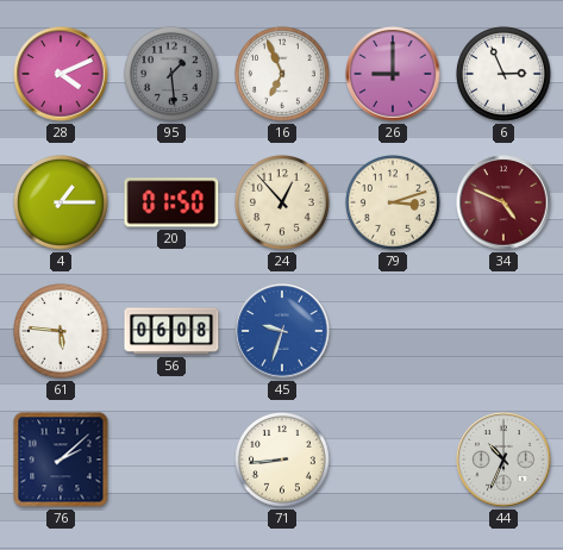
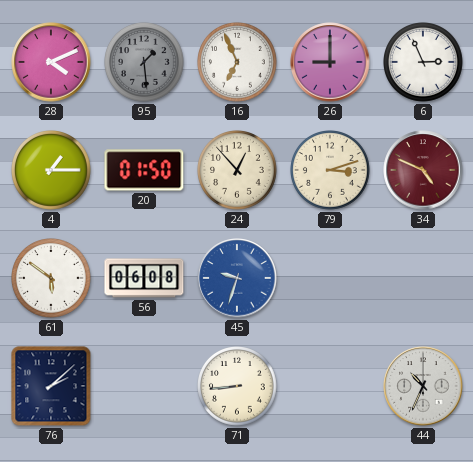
61: 5:46 -> 5:51
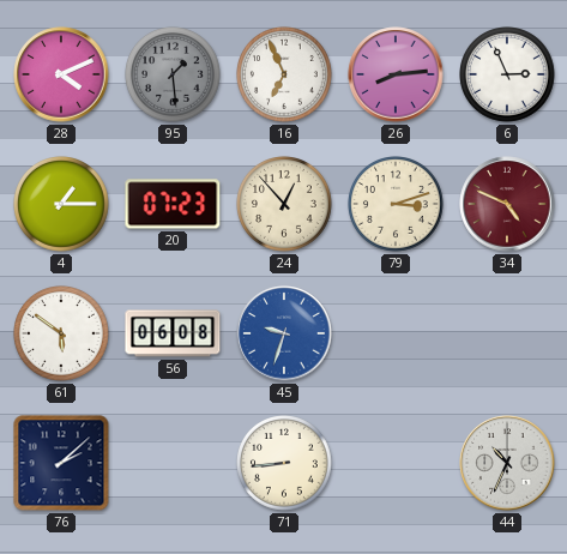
26: 9:00 -> 8:14
20: 01:50 -> 07:23
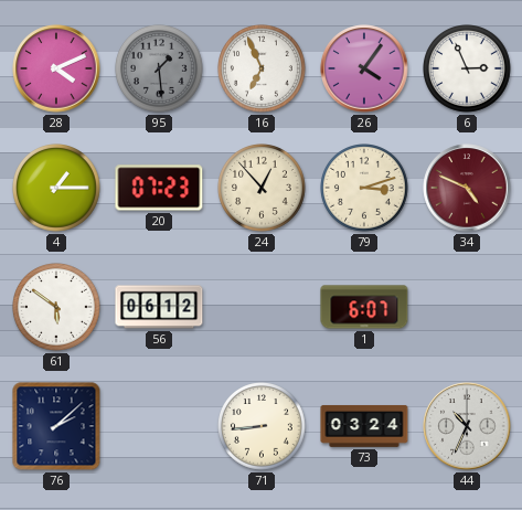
26: 8:14 -> 4:06
56: 06:08 -> 06:12
45: 9:33 -> none
1: none -> 6:07
73: none -> 03:24
